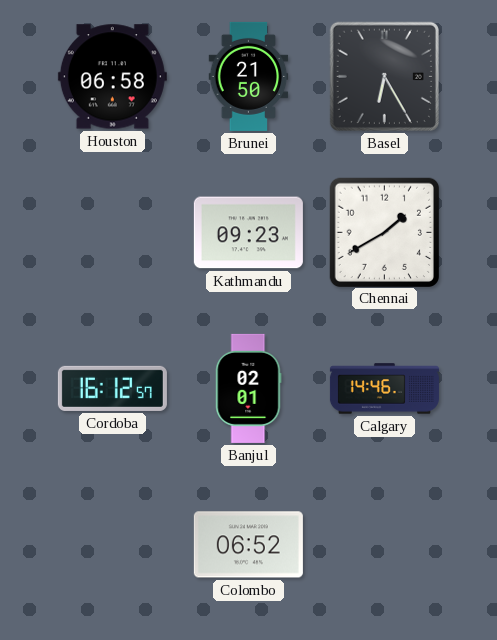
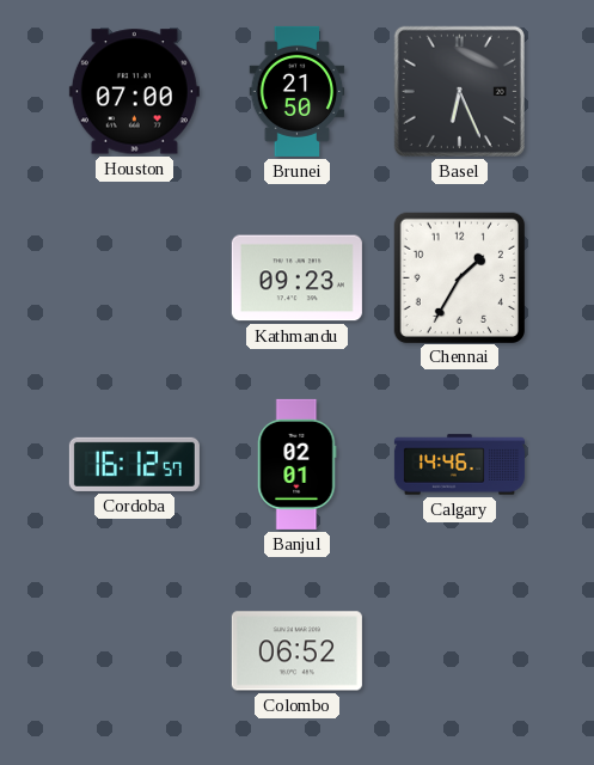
Houston: 06:58 -> 07:00
Basel: 6:25 -> 6:26
Chennai: 1:40 -> 1:35
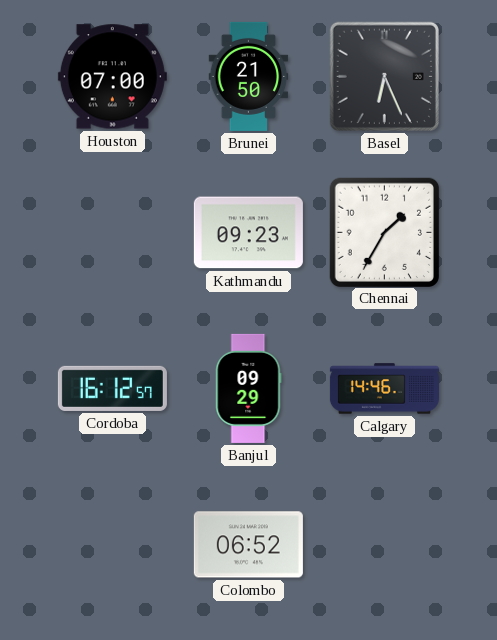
Banjul: 02:01 -> 09:29
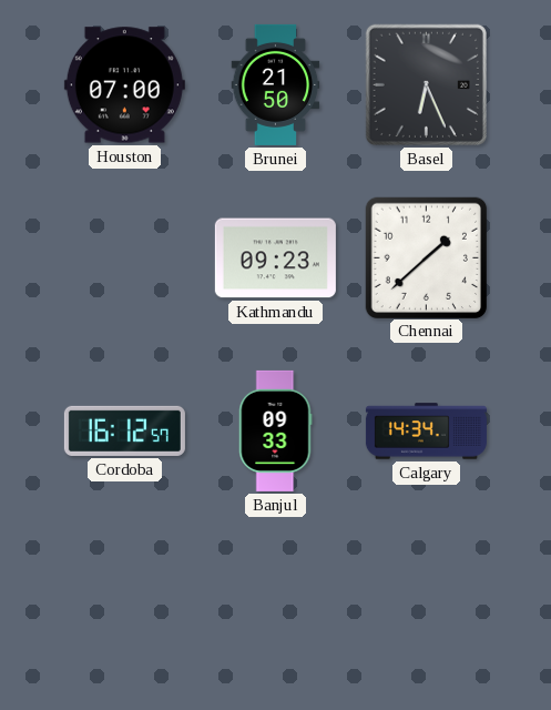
Chennai: 1:35 -> 1:38
Banjul: 09:29 -> 09:33
Calgary: 14:46 -> 14:34
Colombo: 06:52 -> none
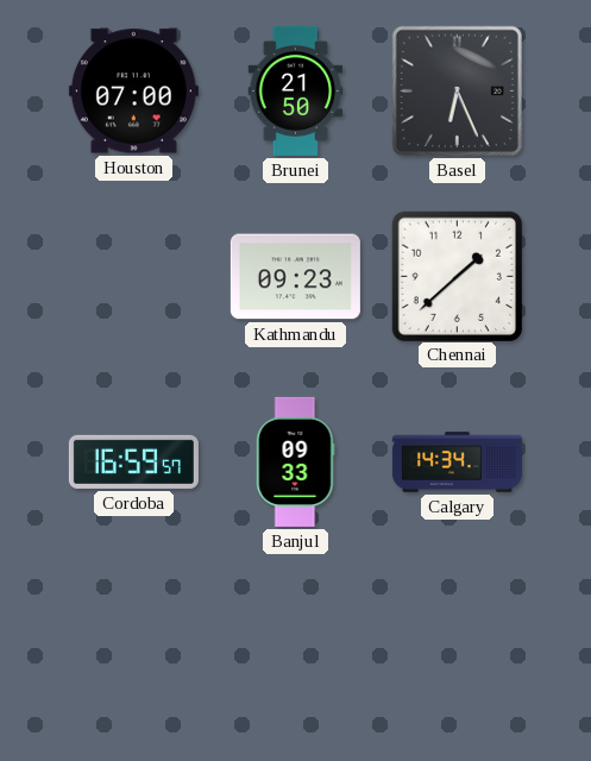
Cordoba: 16:12 -> 16:59
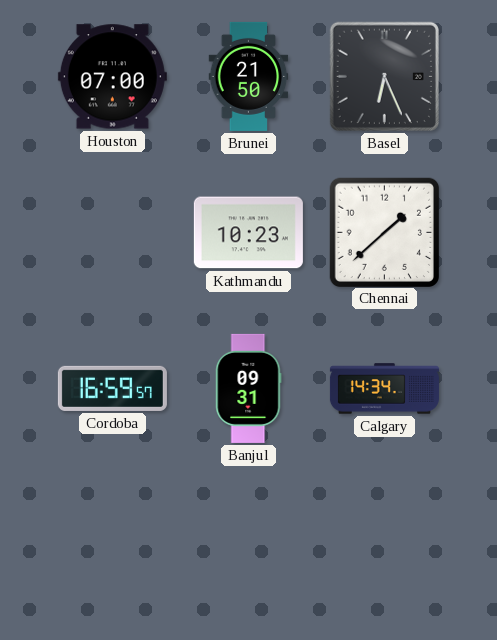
Kathmandu: 09:23 -> 10:23
Banjul: 09:33 -> 09:31
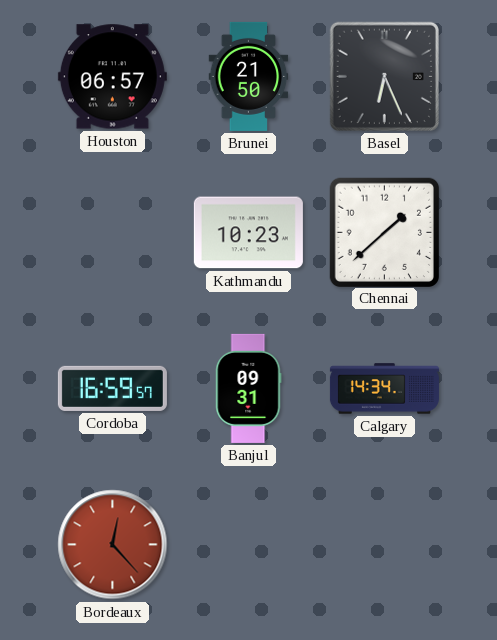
Houston: 07:00 -> 06:57
Bordeaux: none -> 12:23
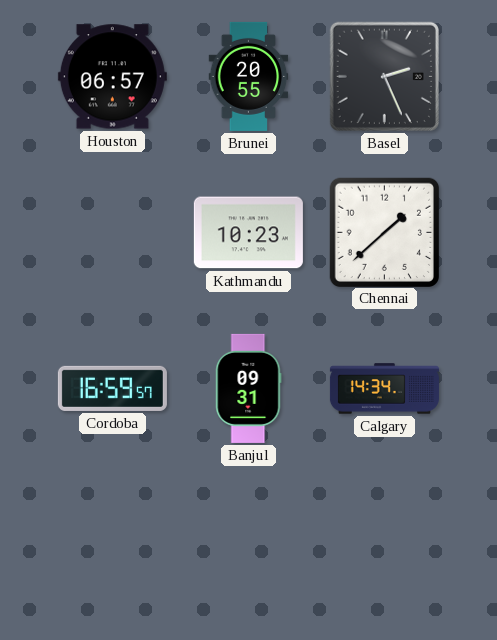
Brunei: 21:50 -> 20:55
Basel: 6:26 -> 2:26
Bordeaux: 12:23 -> none
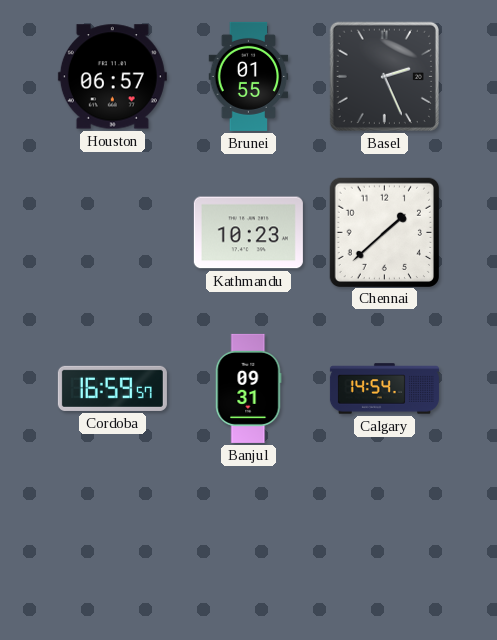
Brunei: 20:55 -> 01:55
Calgary: 14:34 -> 14:54
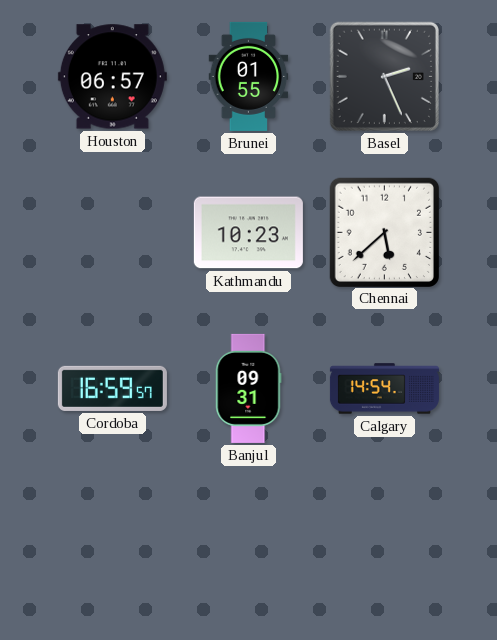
Chennai: 1:38 -> 5:38
